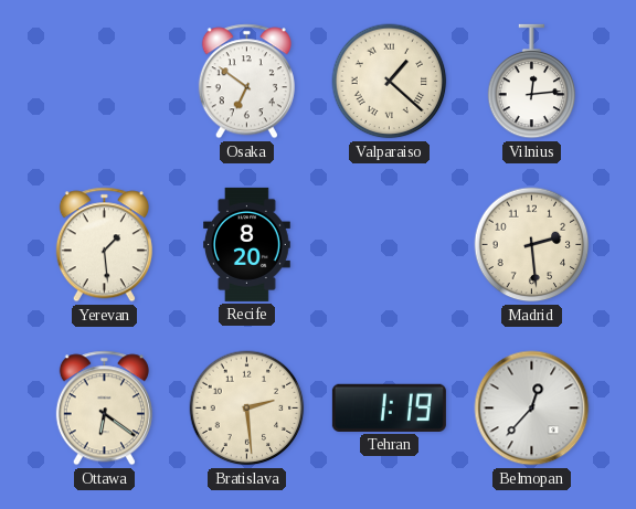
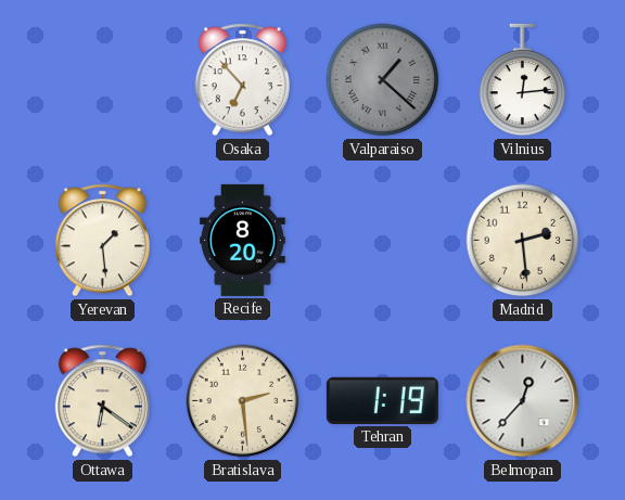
Osaka: 6:51 -> 6:53
Valparaiso dial: cream -> grey
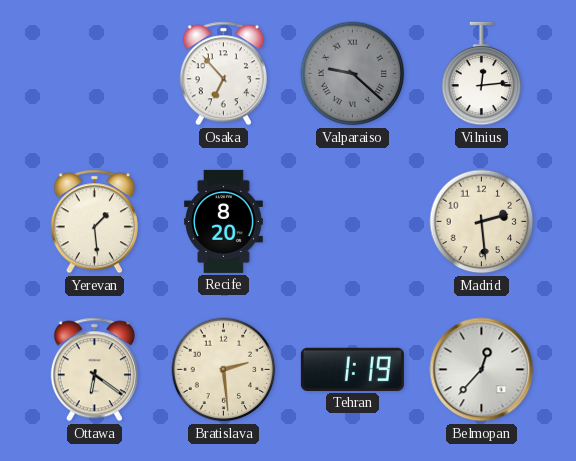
Valparaiso: 1:22 -> 9:22
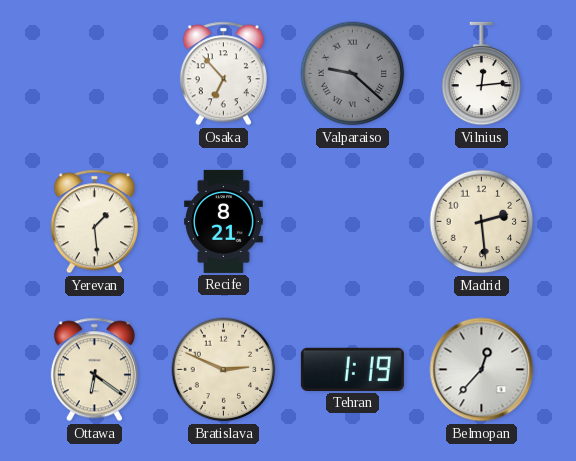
Recife: 8:20 -> 8:21
Bratislava: 2:29 -> 2:49
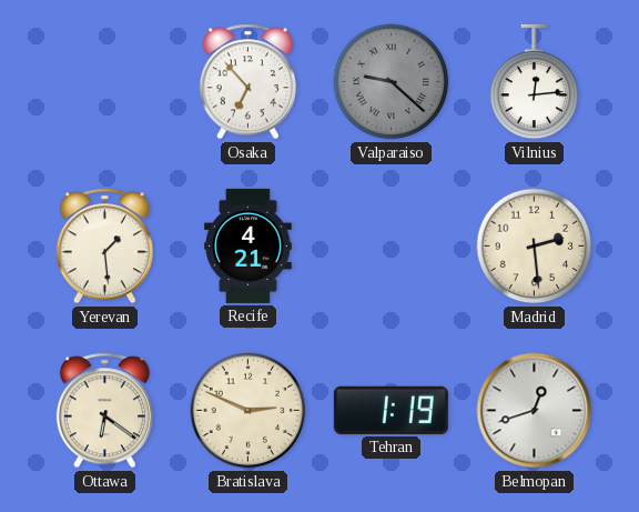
Recife: 8:21 -> 4:21
Belmopan: 12:37 -> 12:42
